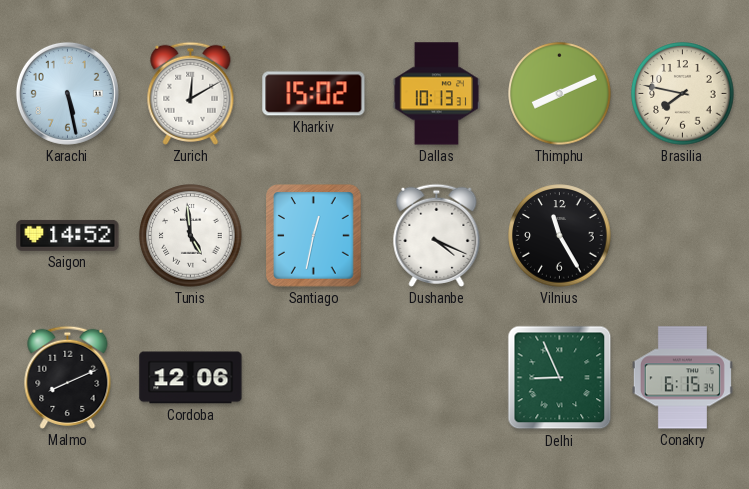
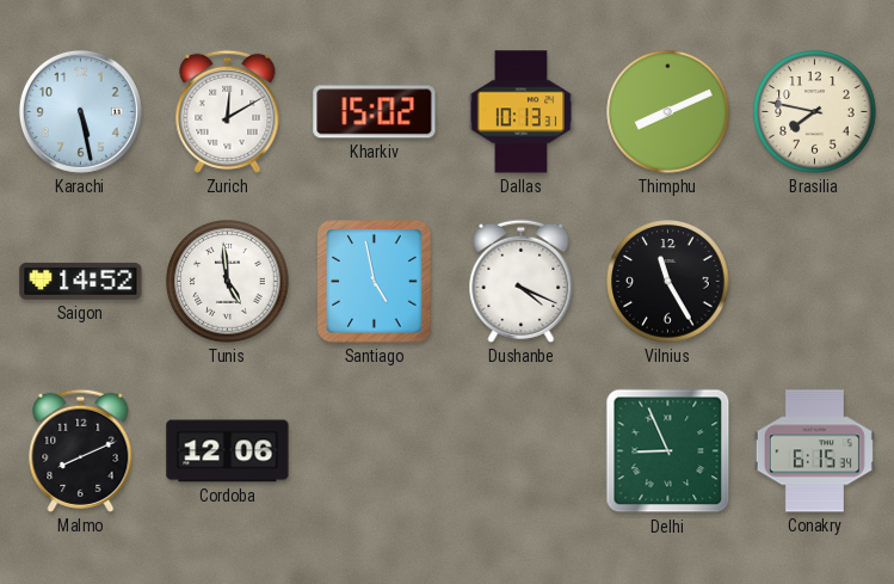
Santiago: 12:32 -> 4:58
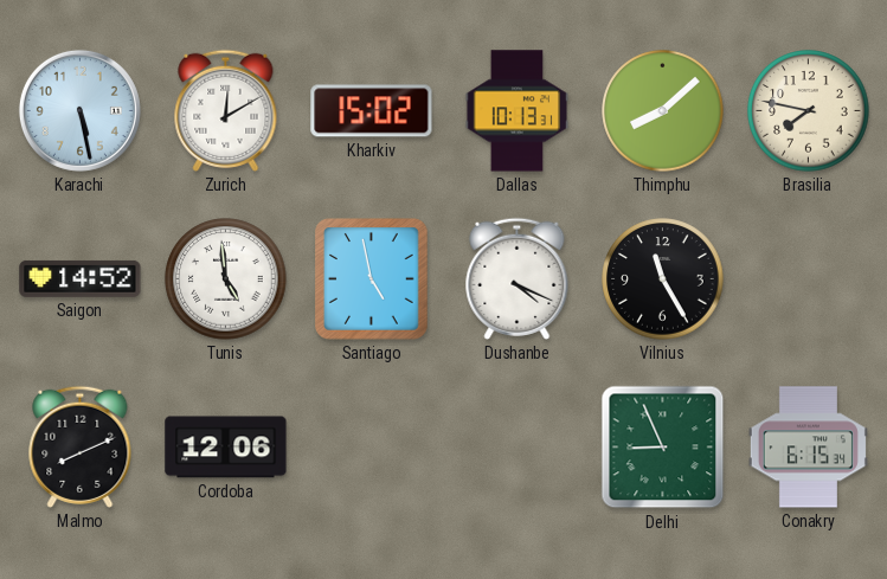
Thimphu: 8:11 -> 8:08
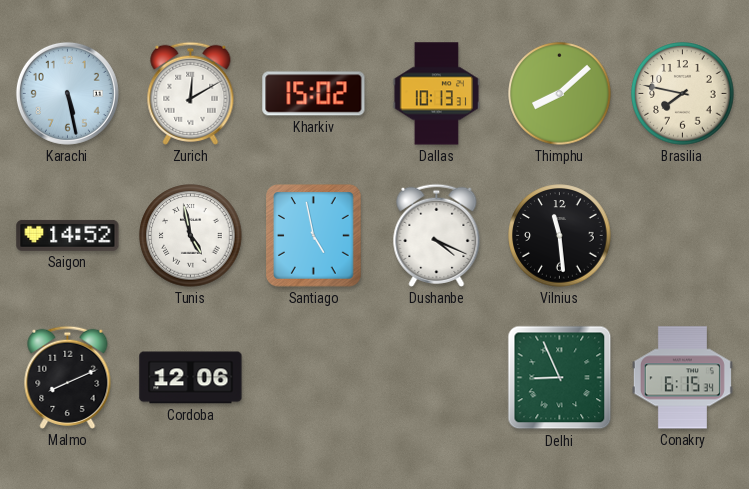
Tunis: 4:59 -> 4:58
Vilnius: 11:25 -> 11:29
